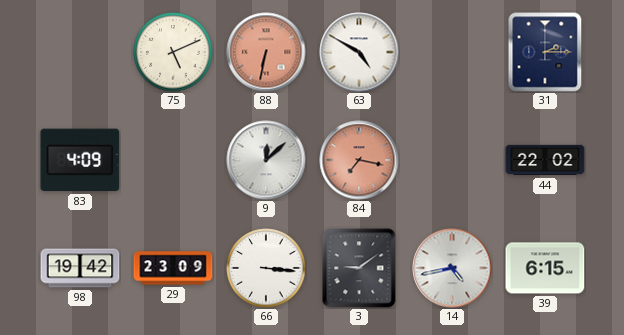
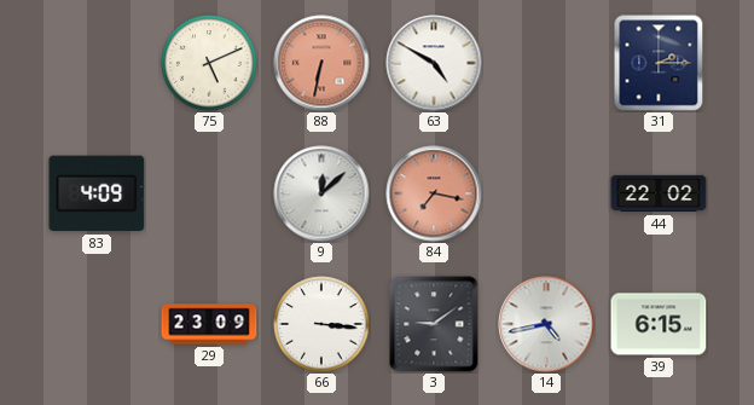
98: 19:42 -> none
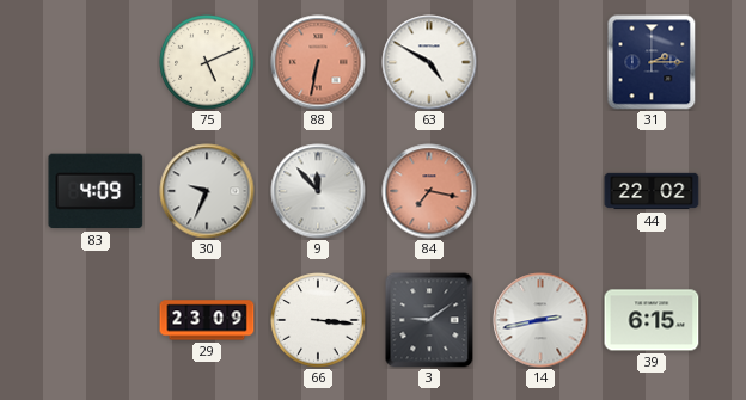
30: none -> 9:34
9: 12:08 -> 11:53
14: 4:43 -> 2:43
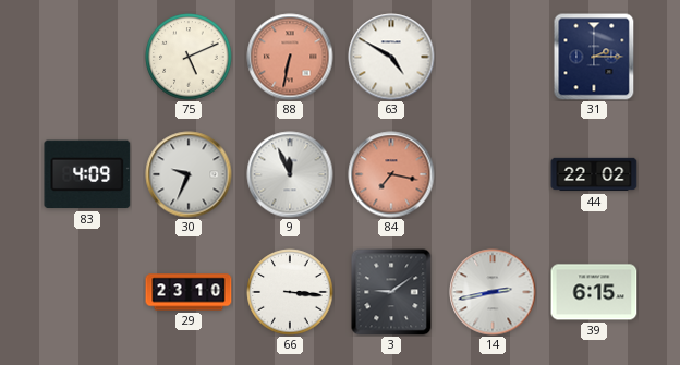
9: 11:53 -> 11:56
29: 23:09 -> 23:10
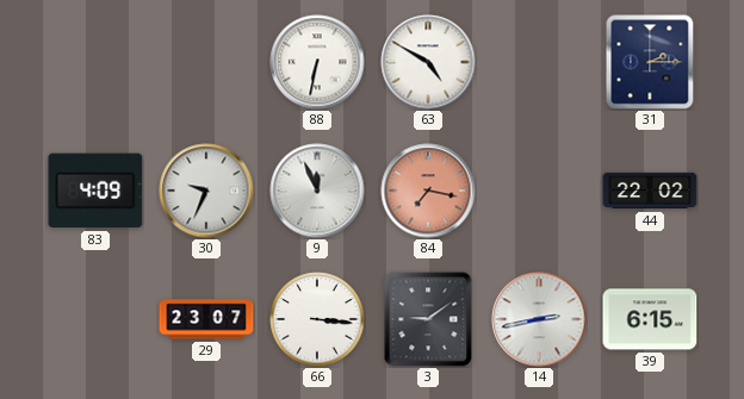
75: 5:11 -> none
88 dial: salmon -> white
29: 23:10 -> 23:07
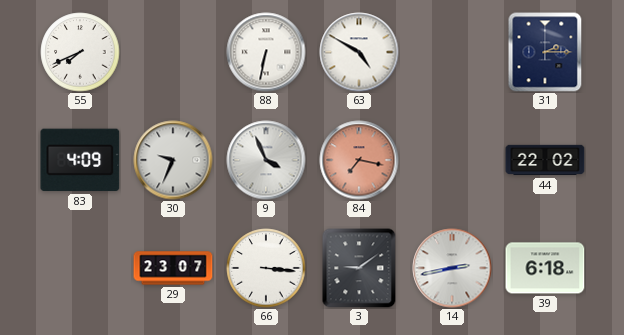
55: none -> 7:41
9: 11:56 -> 3:56
39: 6:15 -> 6:18
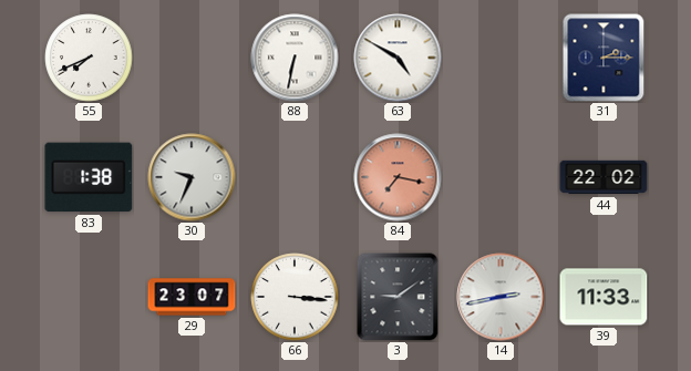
83: 4:09 -> 1:38
9: 3:56 -> none
39: 6:18 -> 11:33
